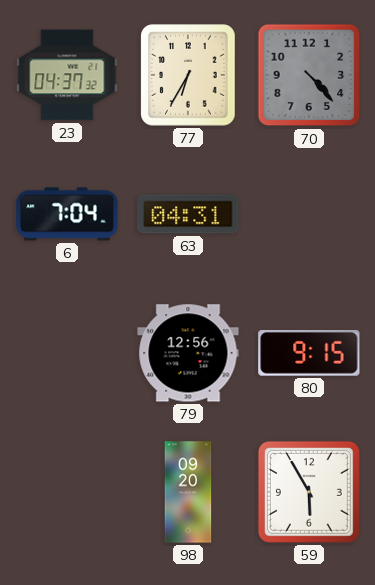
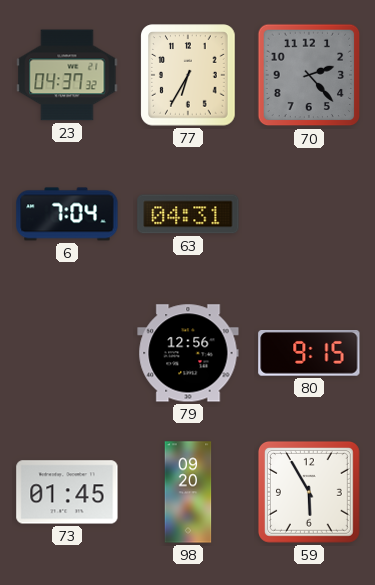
70: 4:23 -> 2:23
73: none -> 01:45
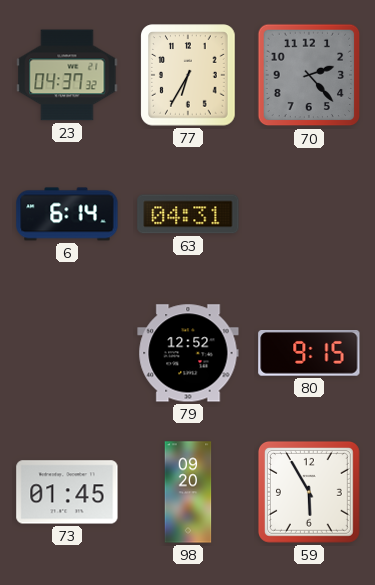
6: 7:04 -> 6:14
79: 12:56 -> 12:52
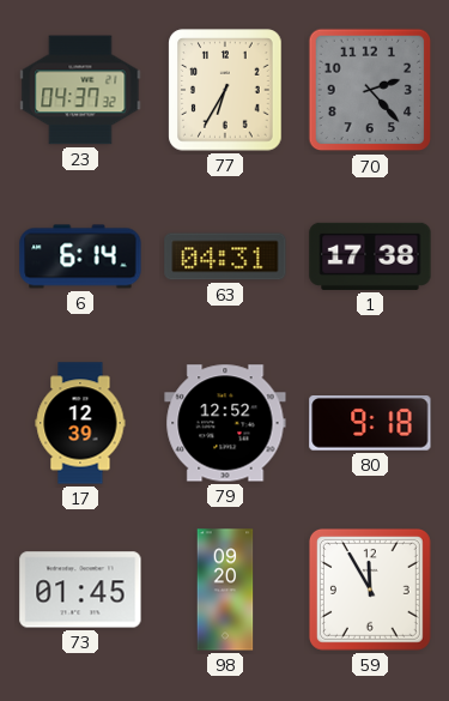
1: none -> 17:38
17: none -> 12:39
80: 9:15 -> 9:18
59: 5:55 -> 11:55
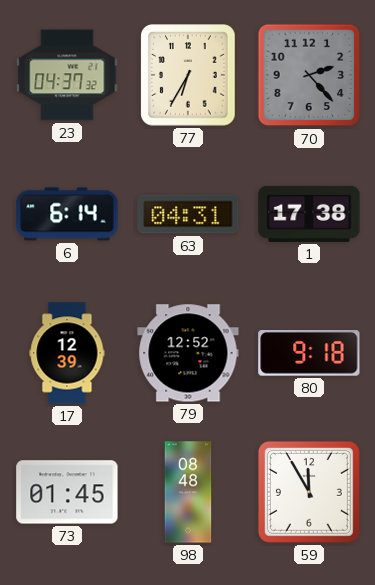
98: 09:20 -> 08:48
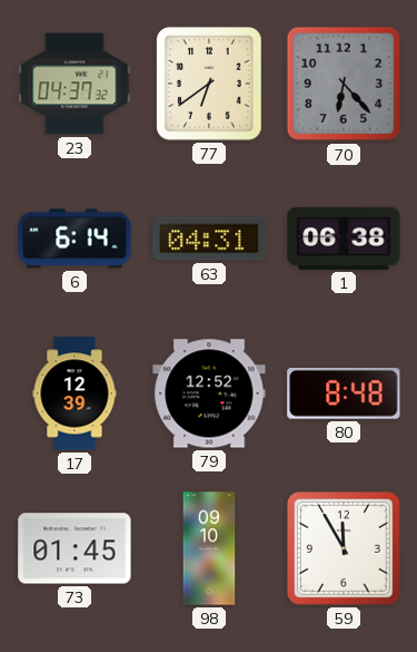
77: 6:35 -> 6:39
70: 2:23 -> 6:23
1: 17:38 -> 06:38
80: 9:18 -> 8:48
98: 08:48 -> 09:10
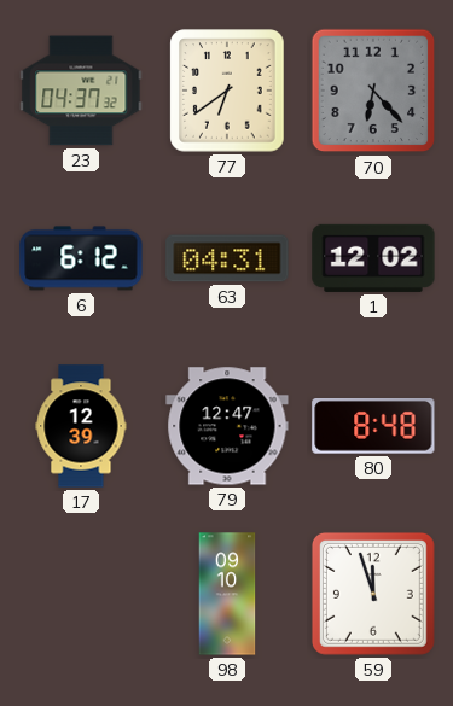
6: 6:14 -> 6:12
1: 06:38 -> 12:02
79: 12:52 -> 12:47
73: 01:45 -> none
59: 11:55 -> 11:57
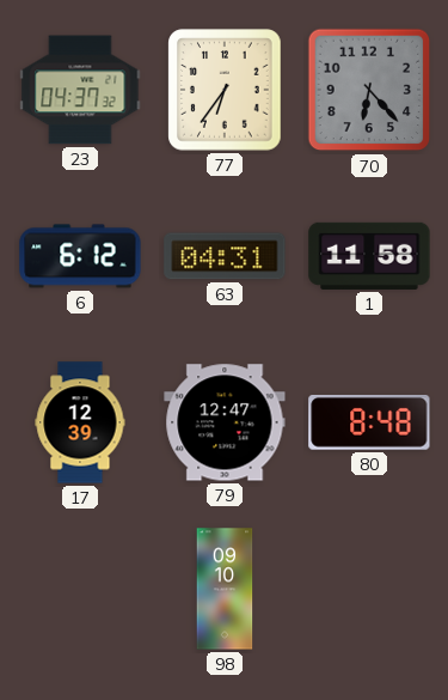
77: 6:39 -> 6:36
1: 12:02 -> 11:58
59: 11:57 -> none
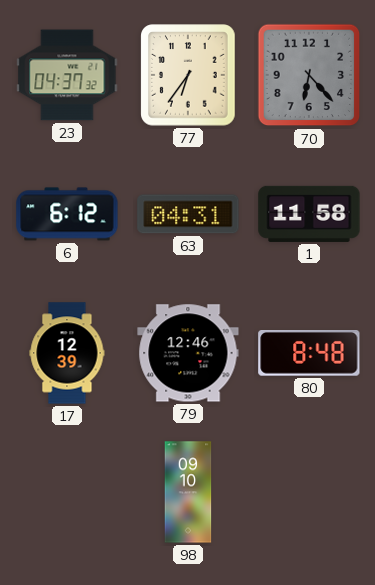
79: 12:47 -> 12:46
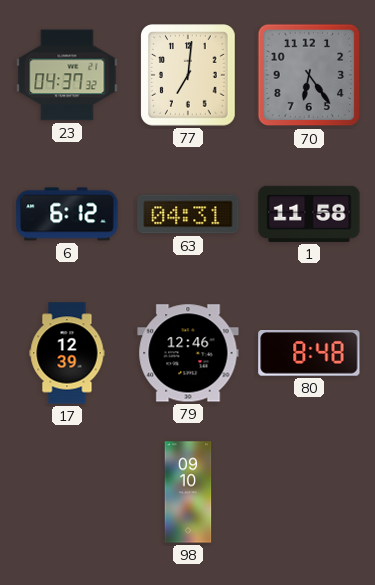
77: 6:36 -> 7:01
70: 6:23 -> 6:24
